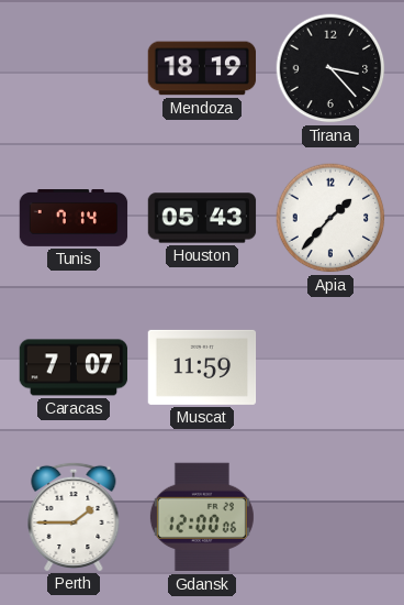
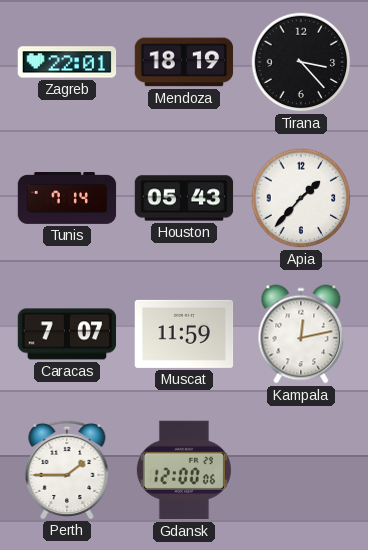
Zagreb: none -> 22:01
Kampala: none -> 12:13
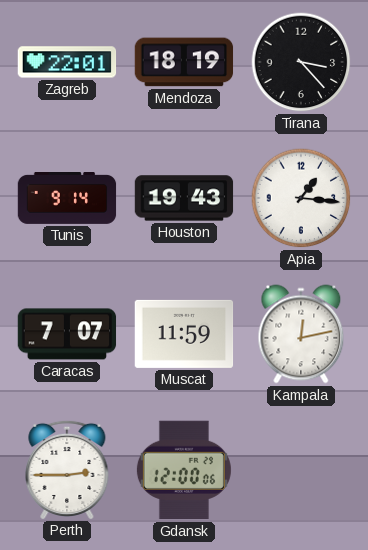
Tunis: 7:14 -> 9:14
Houston: 05:43 -> 19:43
Apia: 1:37 -> 1:16
Perth: 1:45 -> 2:45
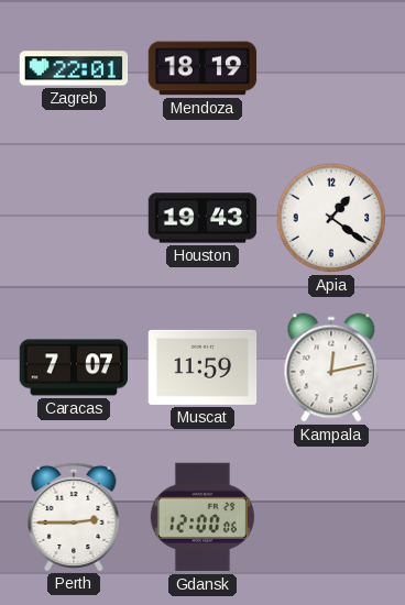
Tirana: 3:23 -> none
Tunis: 9:14 -> none
Apia: 1:16 -> 1:21
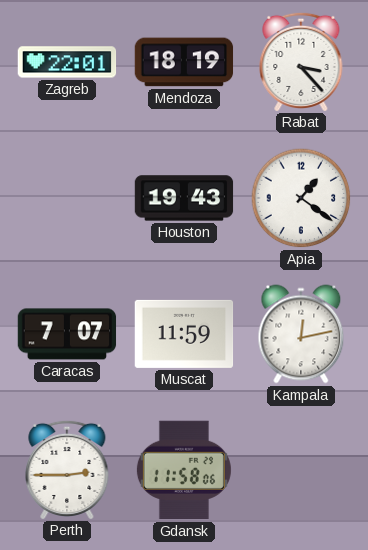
Rabat: none -> 3:23
Gdansk: 12:00 -> 11:58
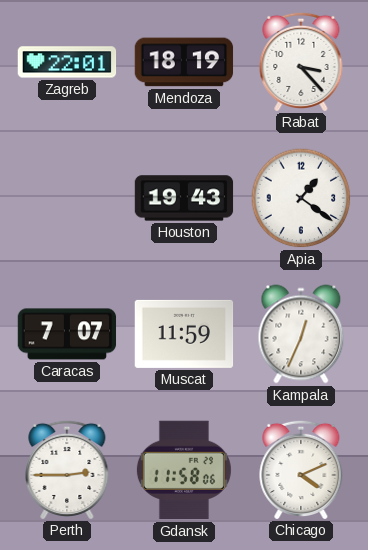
Kampala: 12:13 -> 12:34
Chicago: none -> 4:11
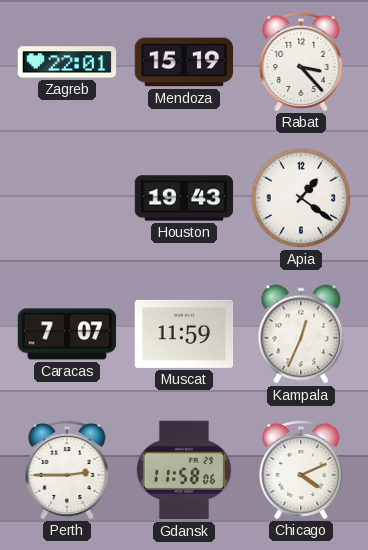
Mendoza: 18:19 -> 15:19
